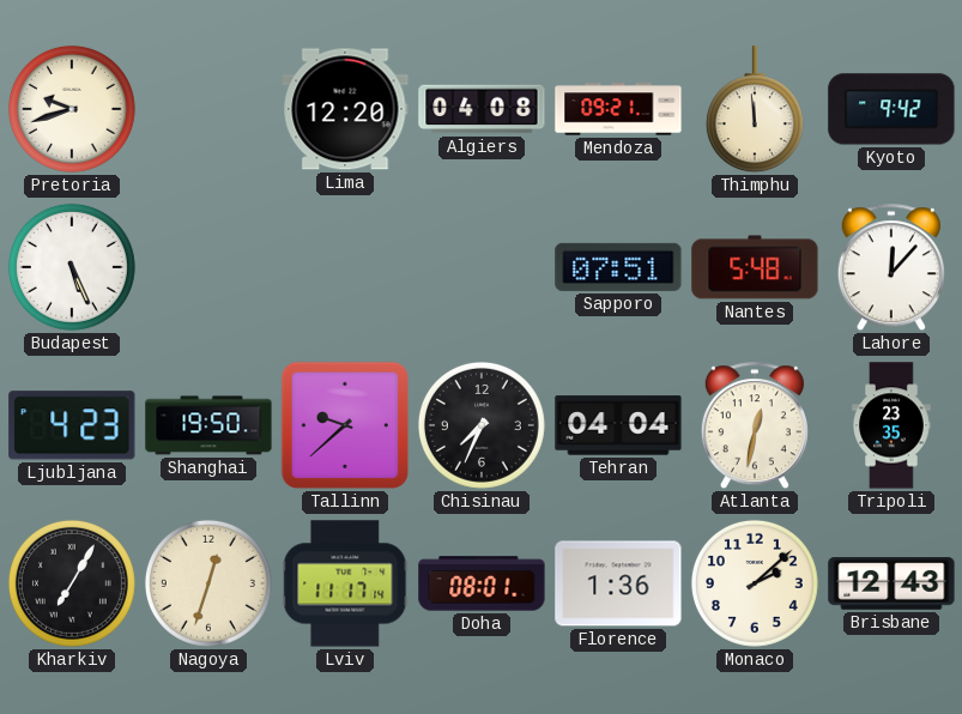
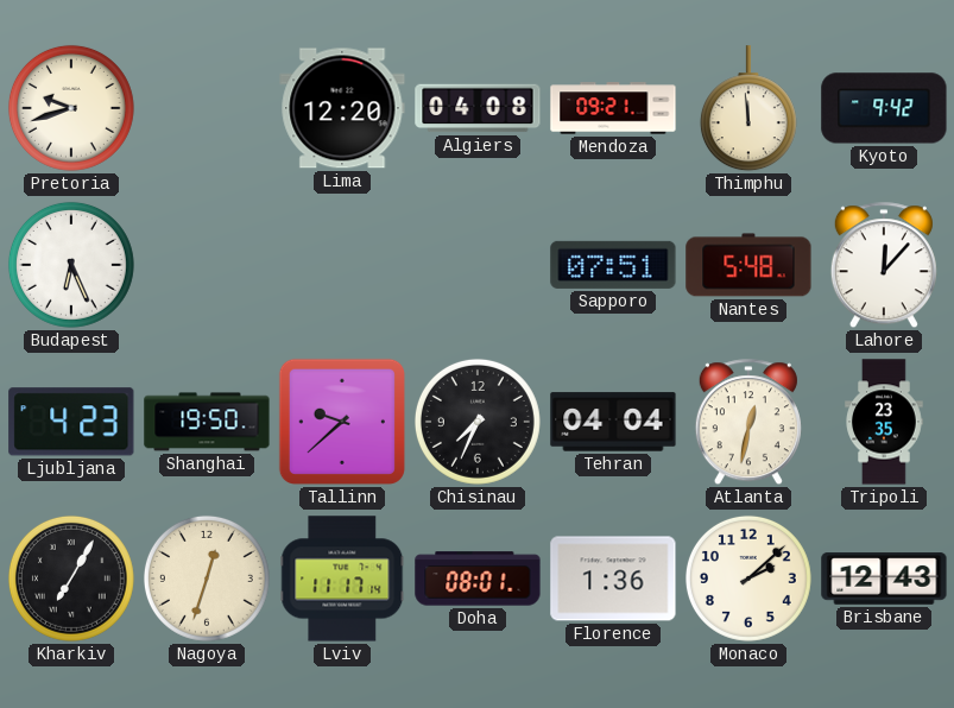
Budapest: 5:26 -> 6:26
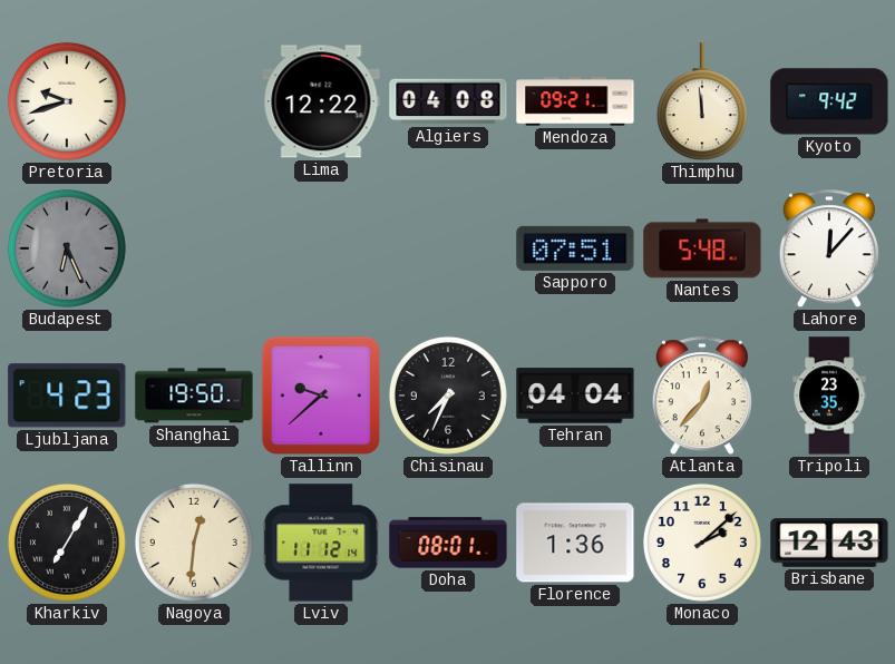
Lima: 12:20 -> 12:22
Budapest dial: white -> grey
Atlanta: 12:32 -> 12:37
Nagoya: 12:33 -> 12:31
Lviv: 11:17 -> 11:12
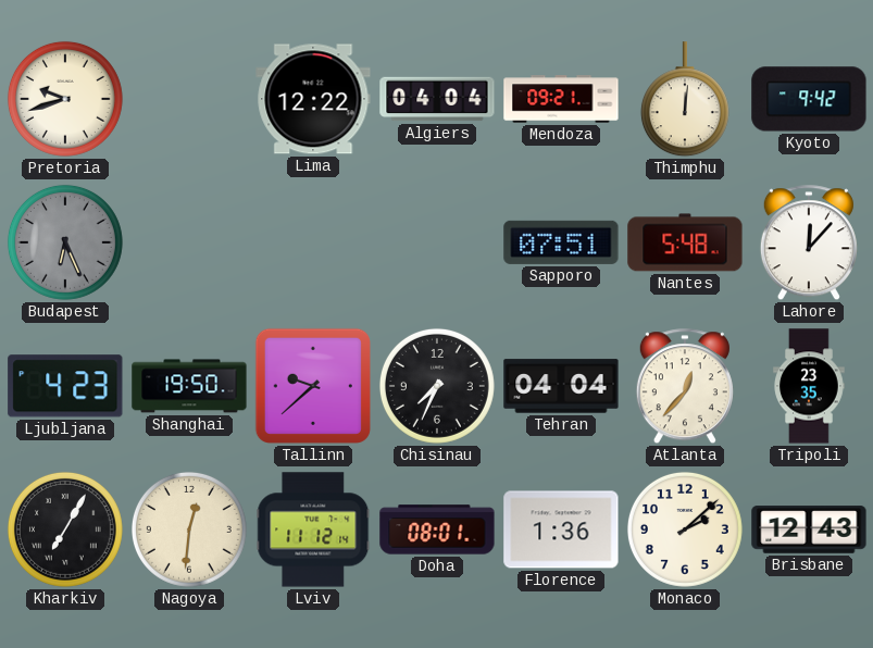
Algiers: 04:08 -> 04:04
Thimphu: 11:59 -> 12:01
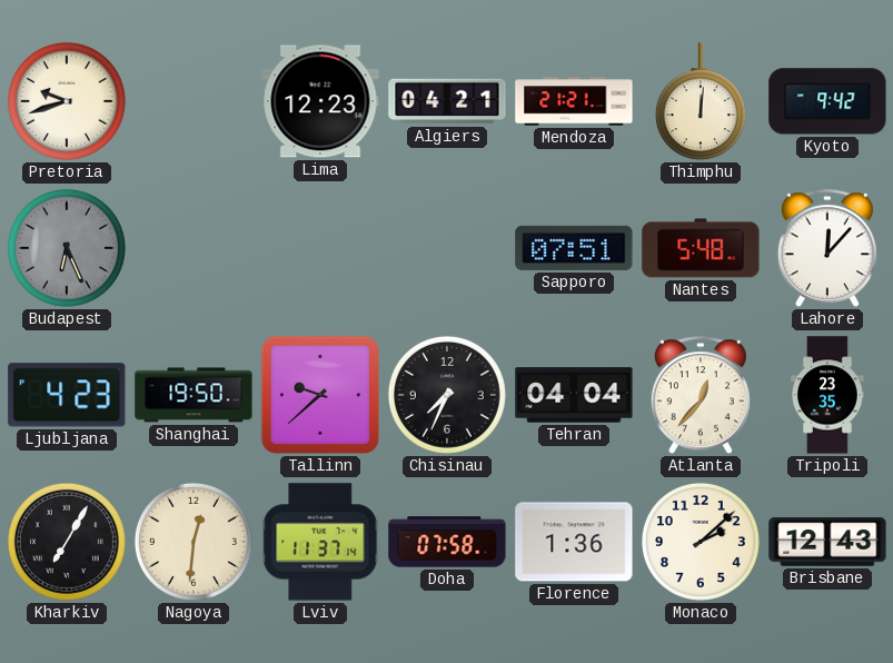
Lima: 12:22 -> 12:23
Algiers: 04:04 -> 04:21
Mendoza: 09:21 -> 21:21
Lviv: 11:12 -> 11:37
Doha: 08:01 -> 07:58
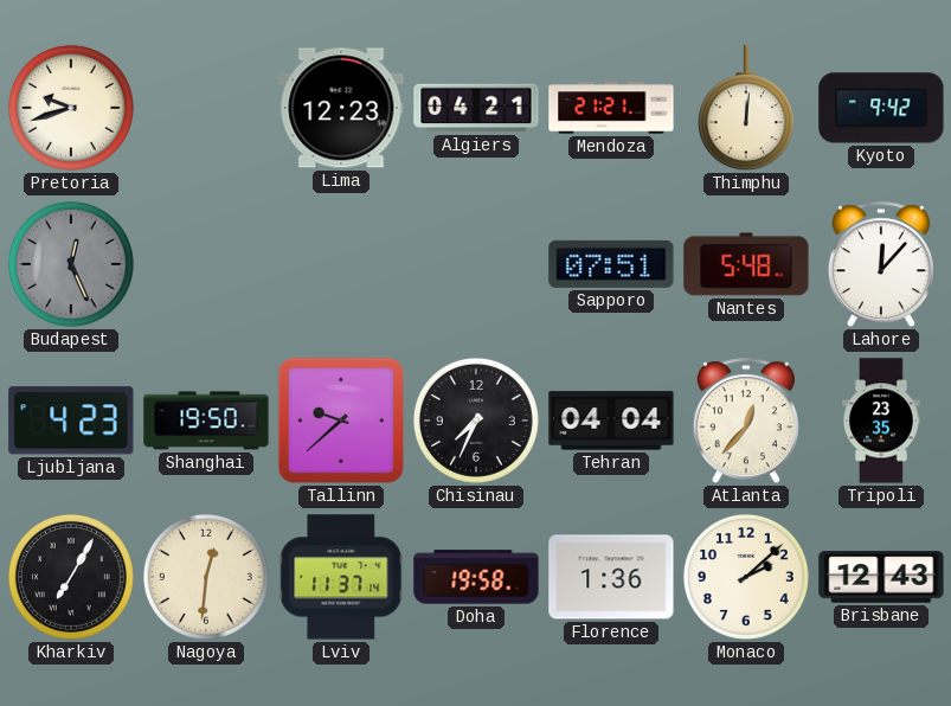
Budapest: 6:26 -> 12:26
Doha: 07:58 -> 19:58
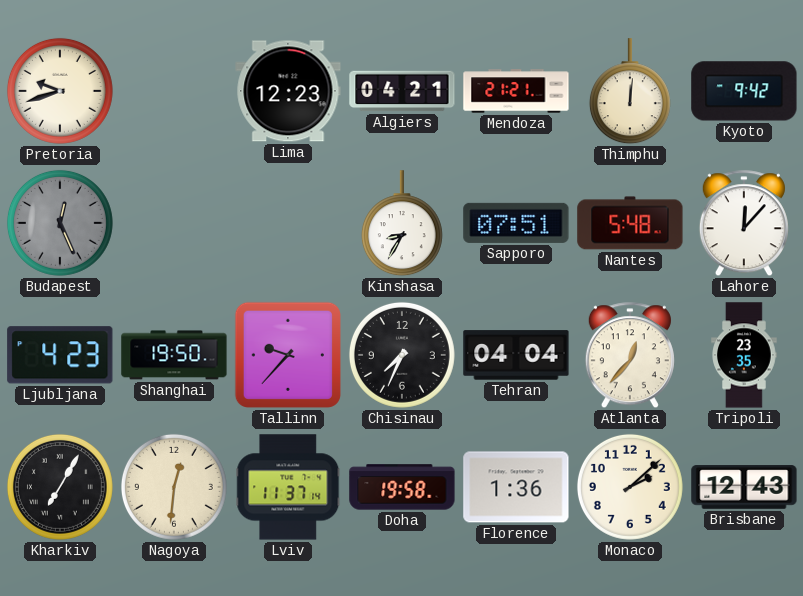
Kinshasa: none -> 8:35
Tallinn: 9:38 -> 9:37
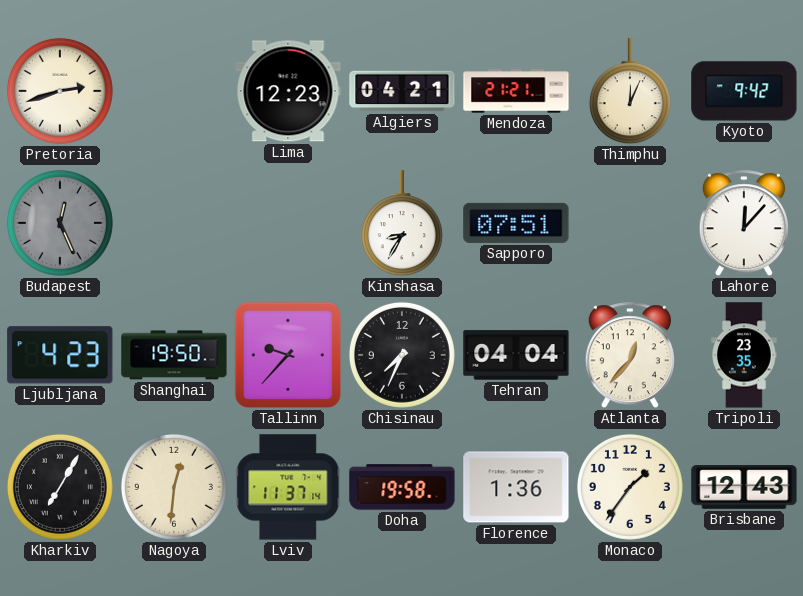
Pretoria: 9:42 -> 2:42
Thimphu: 12:01 -> 12:04
Nantes: 5:48 -> none
Monaco: 2:08 -> 1:36
